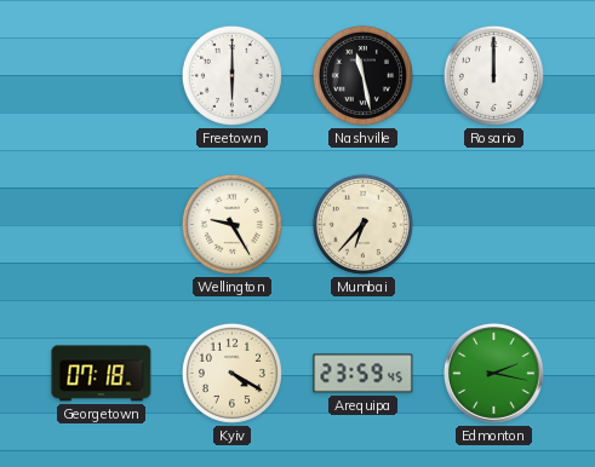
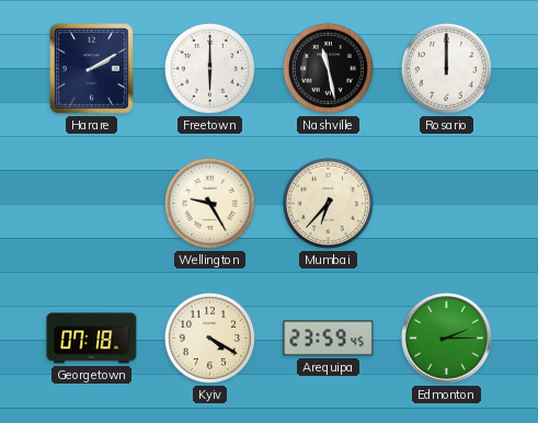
Harare: none -> 2:10
Edmonton: 2:17 -> 2:15
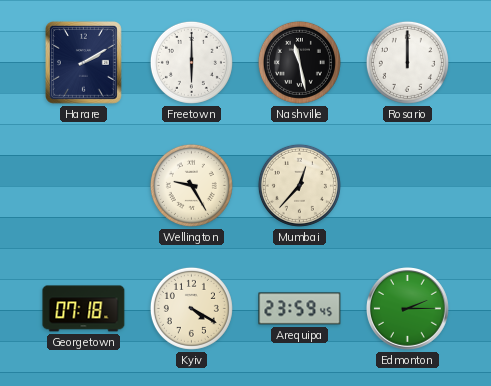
Mumbai: 6:37 -> 12:37
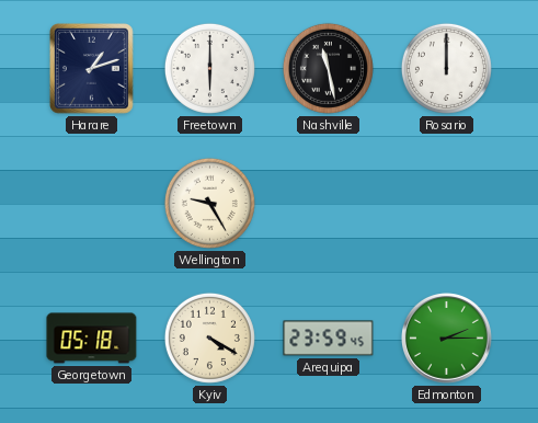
Harare: 2:10 -> 1:12
Mumbai: 12:37 -> none
Georgetown: 07:18 -> 05:18
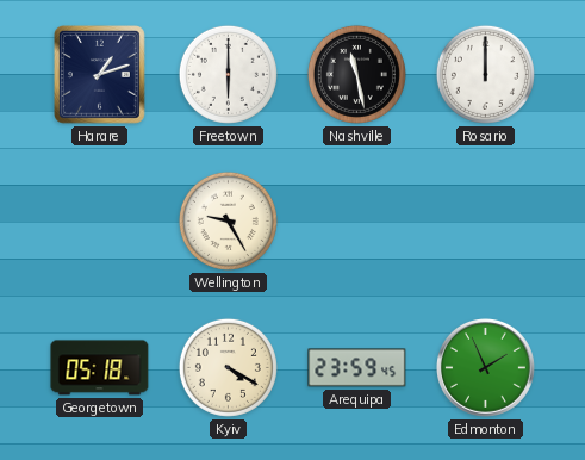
Edmonton: 2:15 -> 1:56
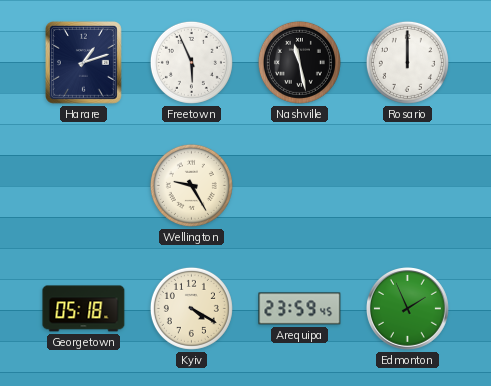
Freetown: 6:00 -> 5:56
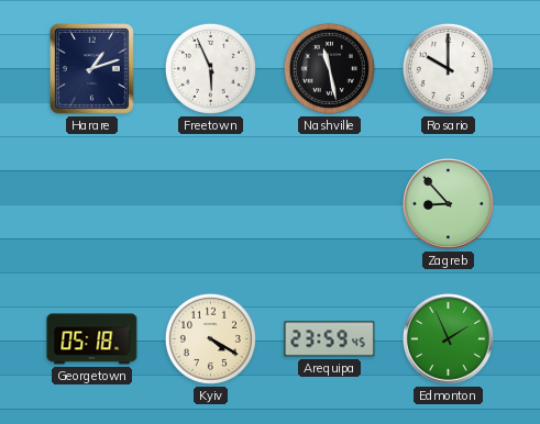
Rosario: 12:00 -> 10:00
Wellington: 9:25 -> none
Zagreb: none -> 8:53
